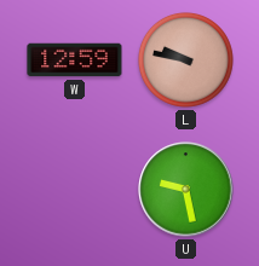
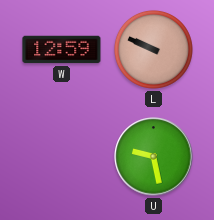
L: 9:47 -> 9:49
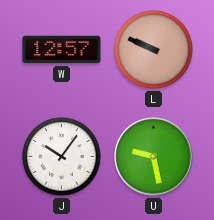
W: 12:59 -> 12:57
J: none -> 10:06
